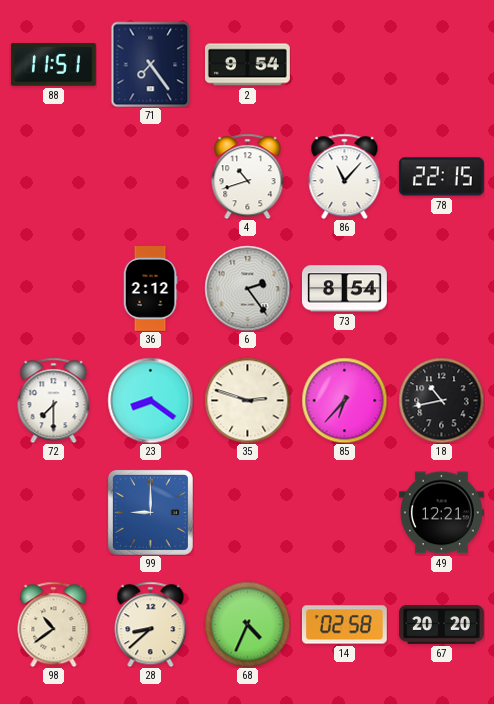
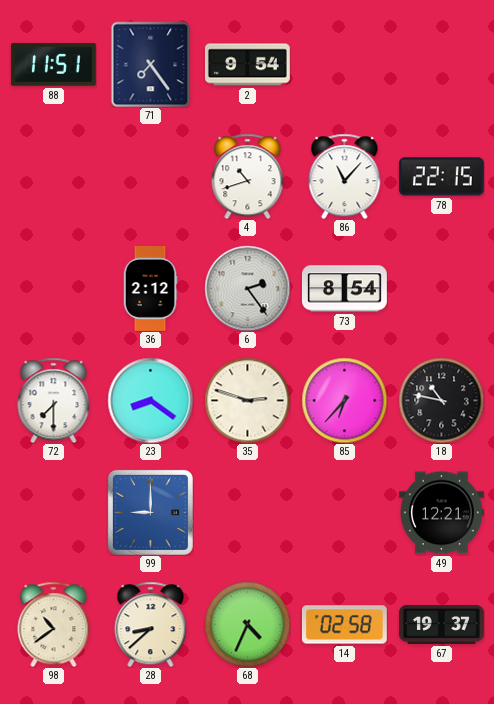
18: 10:43 -> 10:47
67: 20:20 -> 19:37
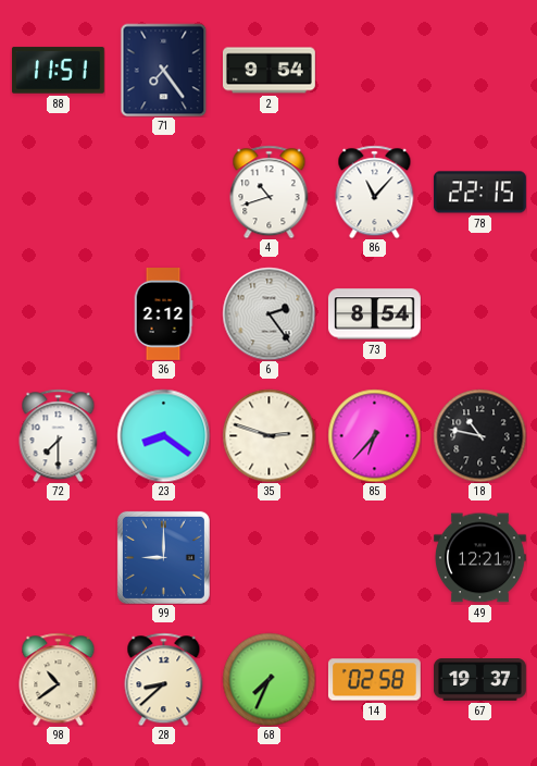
68: 4:34 -> 7:34
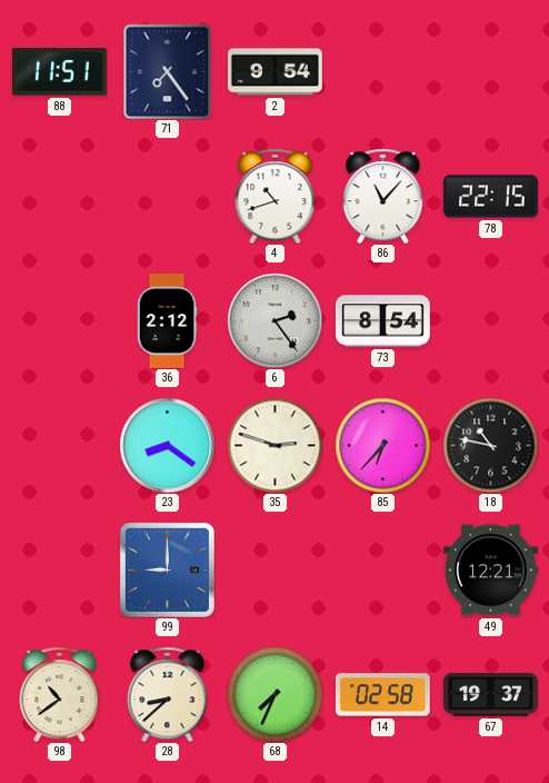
72: 7:30 -> none
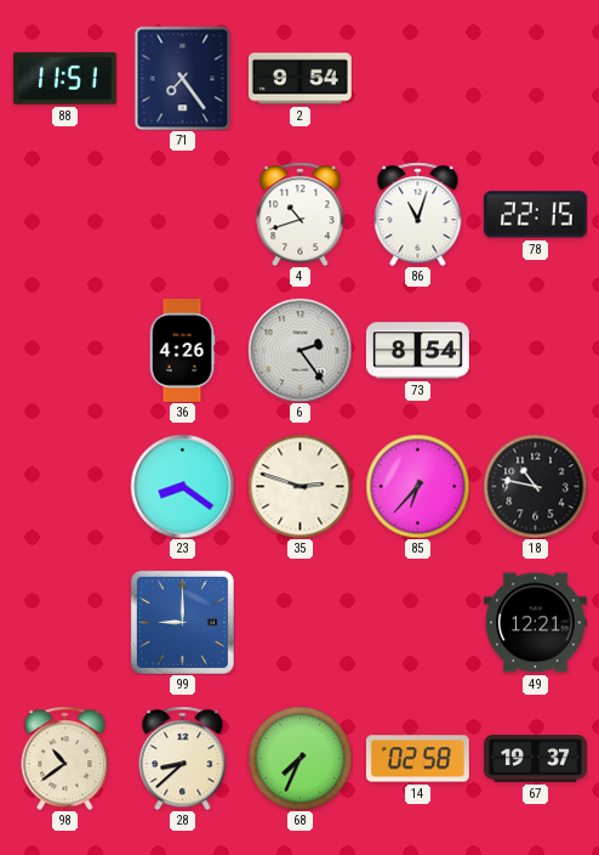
86: 11:07 -> 11:03
36: 2:12 -> 4:26
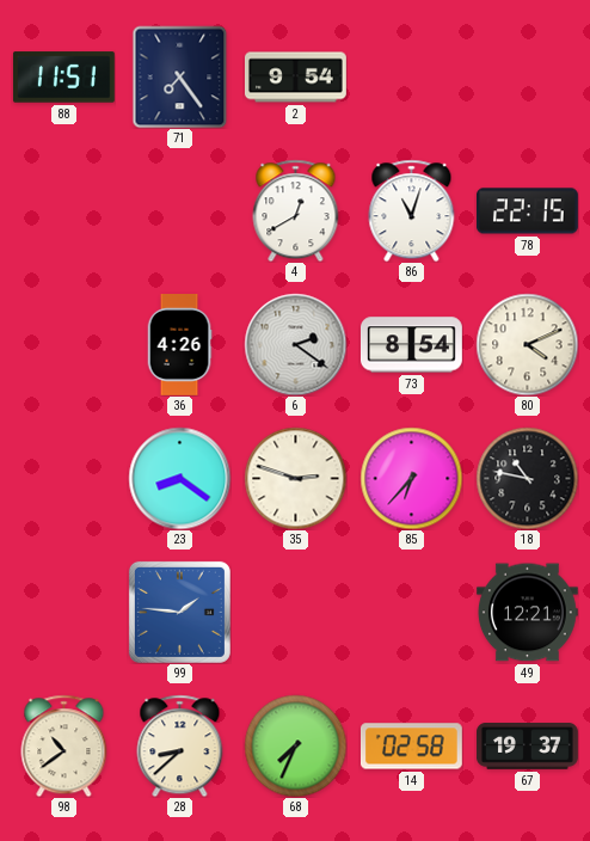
4: 10:42 -> 12:40
6: 2:24 -> 2:21
80: none -> 4:11
99: 9:00 -> 1:46
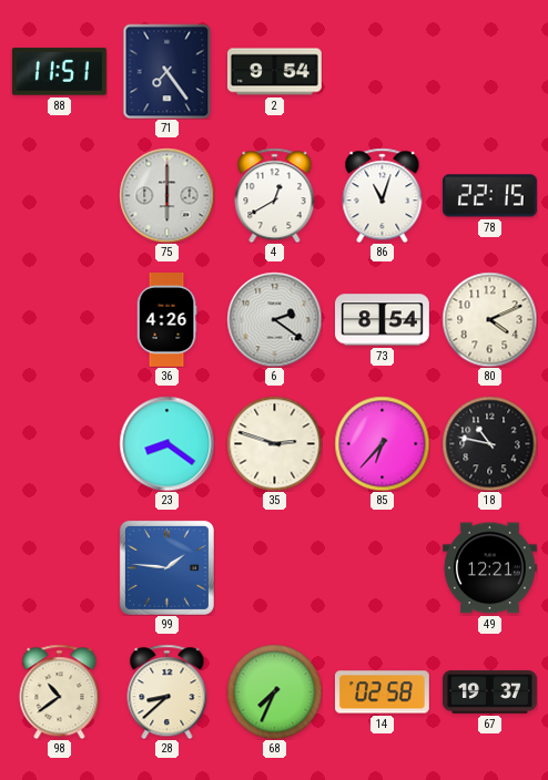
75: none -> 6:00
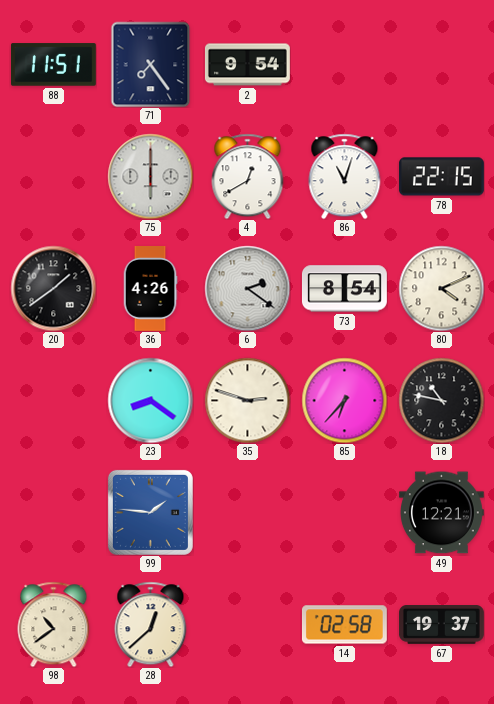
20: none -> 1:39
28: 8:38 -> 12:38
68: 7:34 -> none
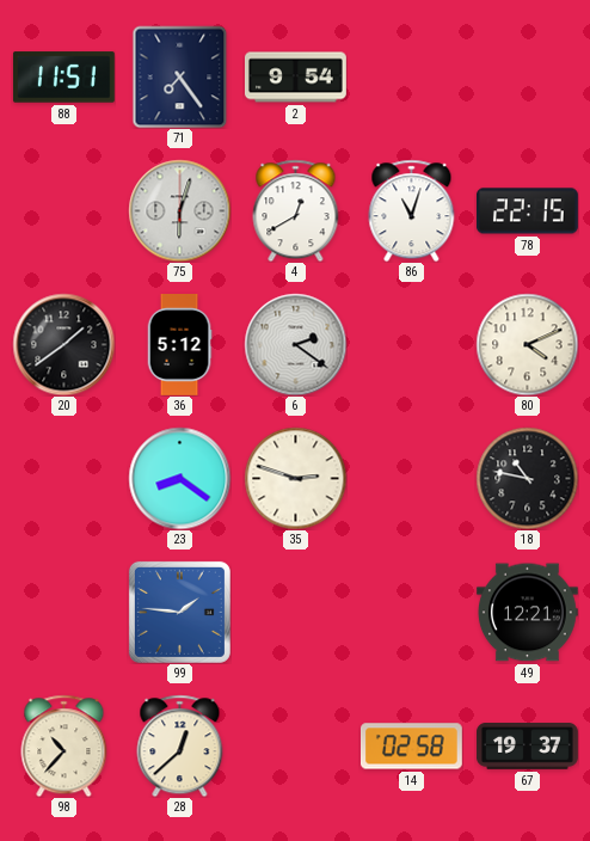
75: 6:00 -> 6:03
36: 4:26 -> 5:12
73: 8:54 -> none
85: 6:37 -> none
98: 10:39 -> 10:37
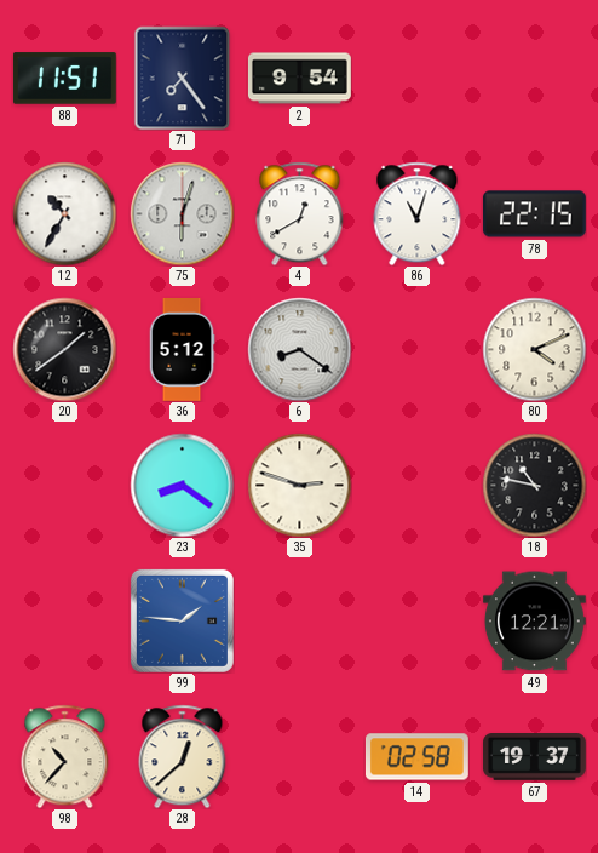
12: none -> 10:35
6: 2:21 -> 8:21
